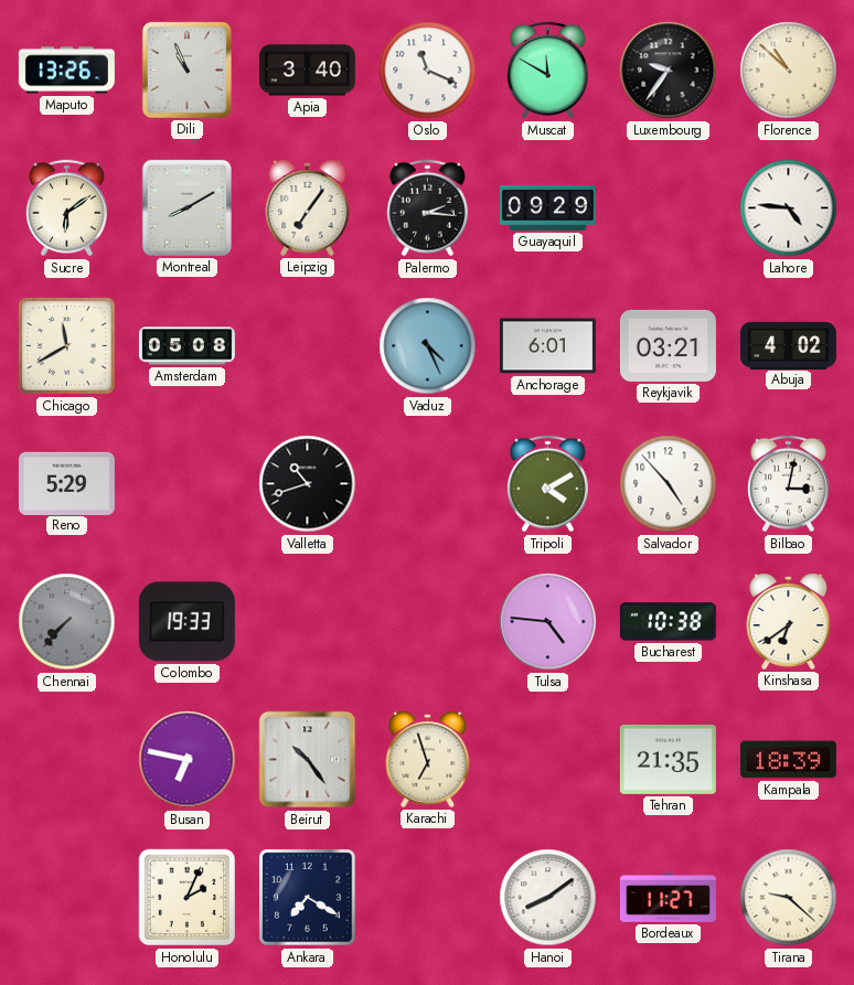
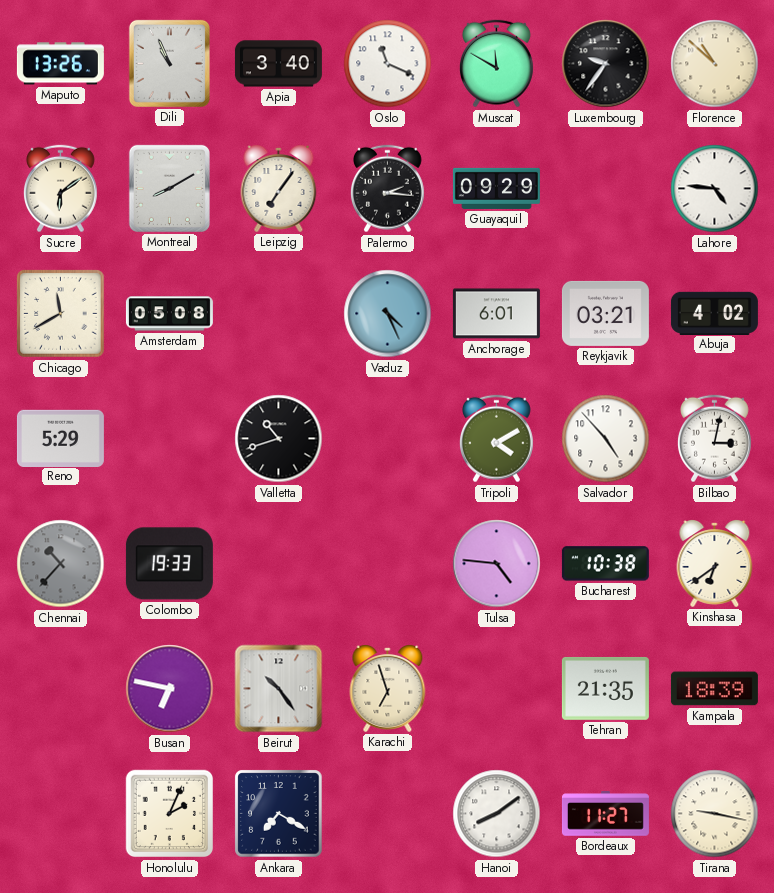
Chennai: 7:37 -> 10:37
Tirana: 9:22 -> 9:17
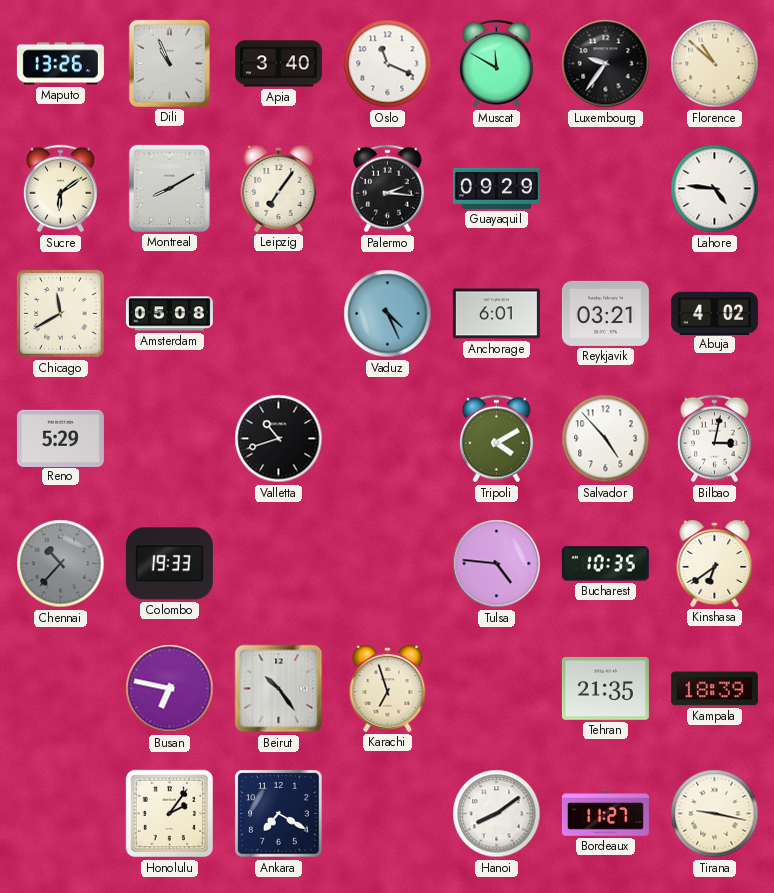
Bucharest: 10:38 -> 10:35
Honolulu: 2:04 -> 2:06
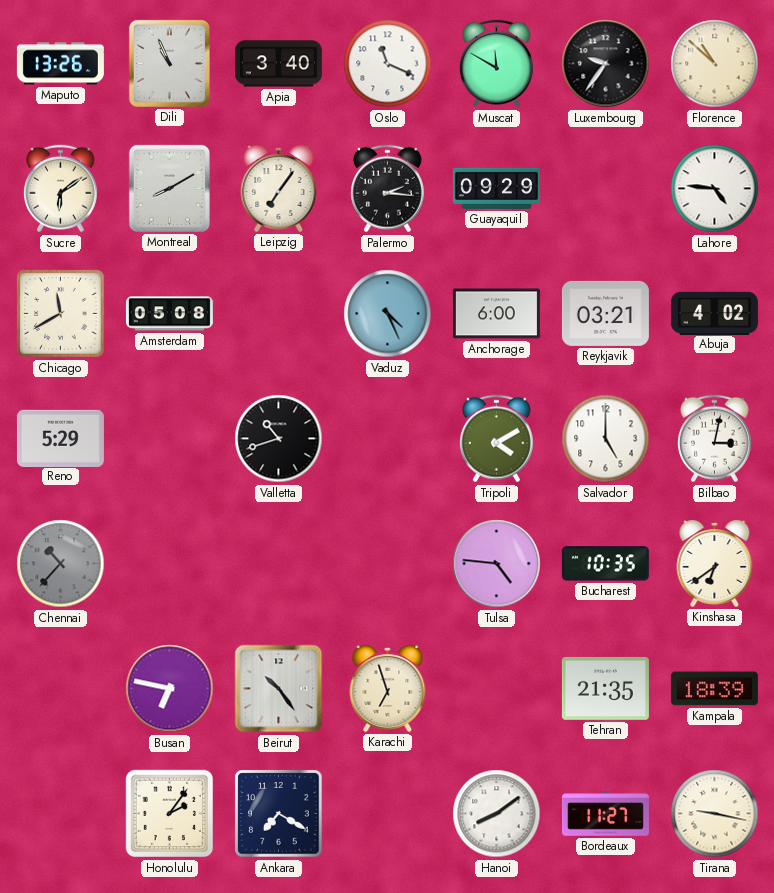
Anchorage: 6:01 -> 6:00
Salvador: 4:53 -> 5:00
Colombo: 19:33 -> none
